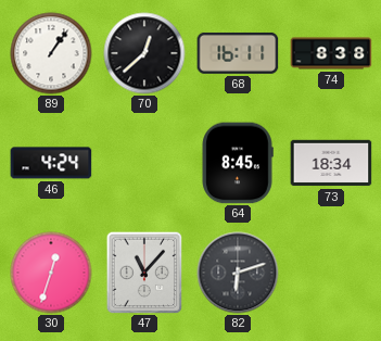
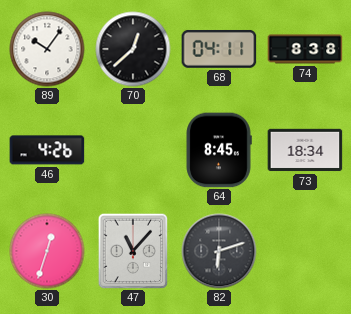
89: 1:06 -> 10:06
68: 16:11 -> 04:11
46: 4:24 -> 4:26
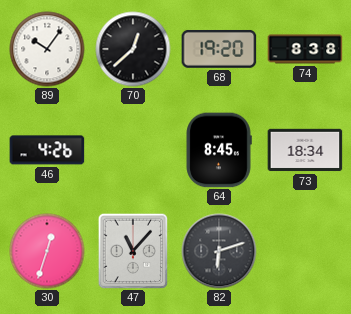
68: 04:11 -> 19:20
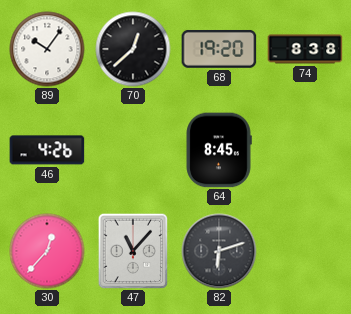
73: 18:34 -> none
30: 12:33 -> 12:37
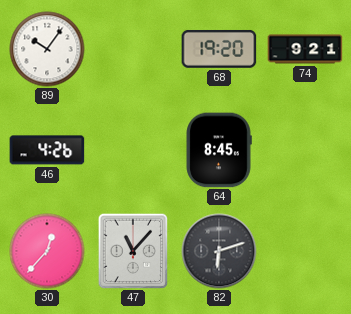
70: 12:38 -> none
74: 8:38 -> 9:21
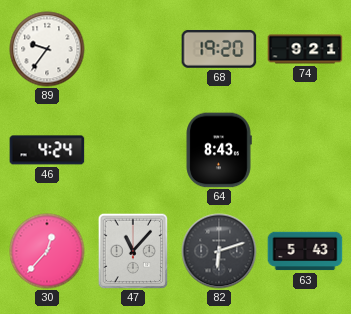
89: 10:06 -> 9:36
46: 4:26 -> 4:24
64: 8:45 -> 8:43
63: none -> 5:43
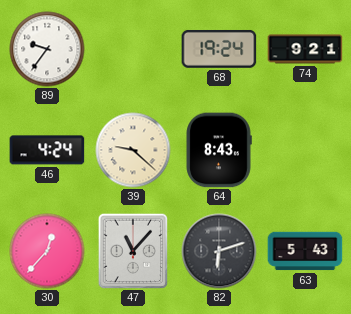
68: 19:20 -> 19:24
39: none -> 9:22
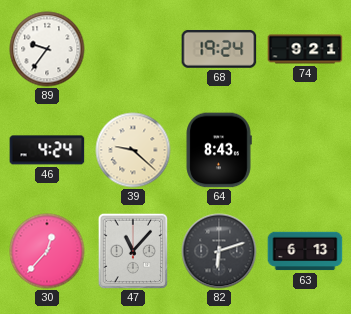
63: 5:43 -> 6:13
